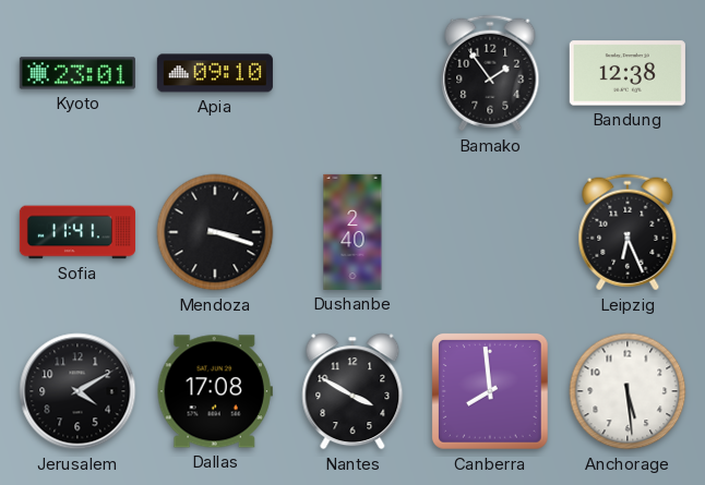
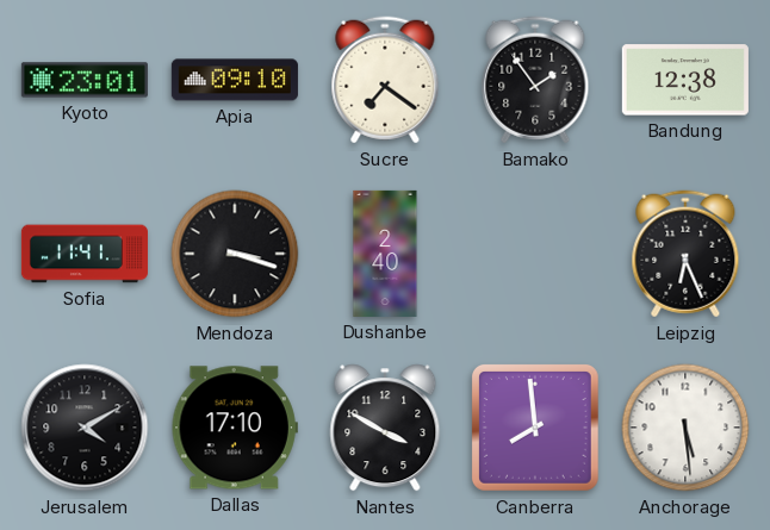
Sucre: none -> 7:21
Dallas: 17:08 -> 17:10
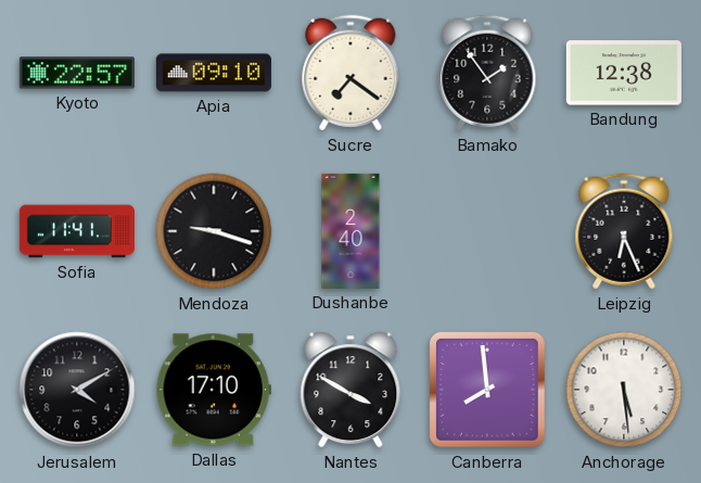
Kyoto: 23:01 -> 22:57
Mendoza: 3:18 -> 9:18
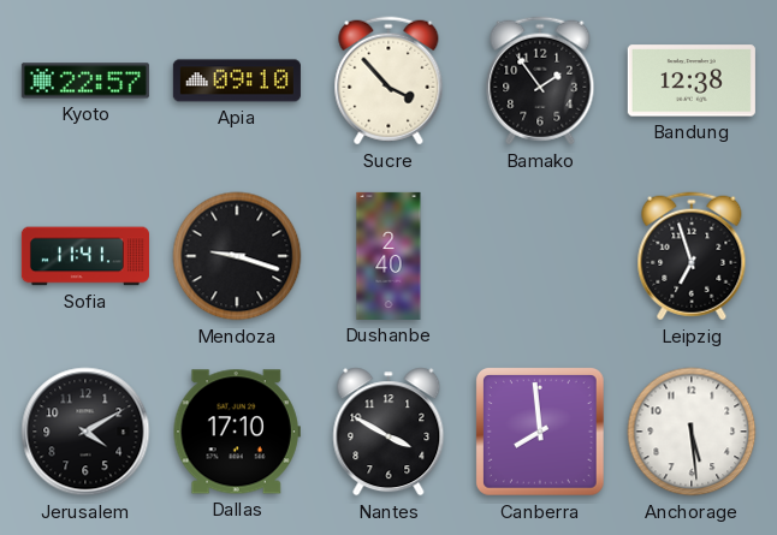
Sucre: 7:21 -> 3:53
Leipzig: 6:26 -> 6:57
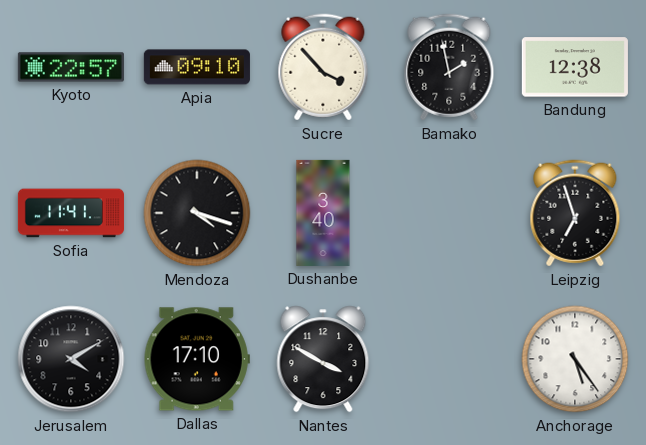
Bamako: 1:54 -> 1:58
Mendoza: 9:18 -> 4:18
Dushanbe: 2:40 -> 3:40
Canberra: 7:59 -> none
Anchorage: 5:29 -> 5:24
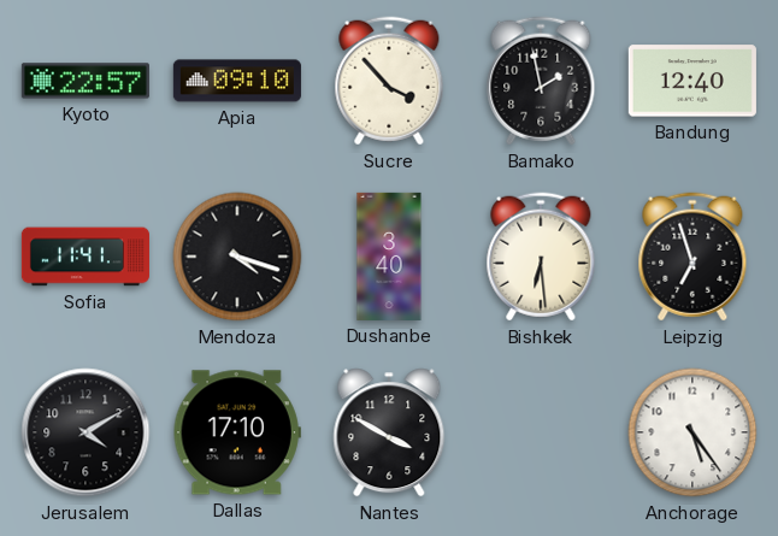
Bandung: 12:38 -> 12:40
Bishkek: none -> 6:29
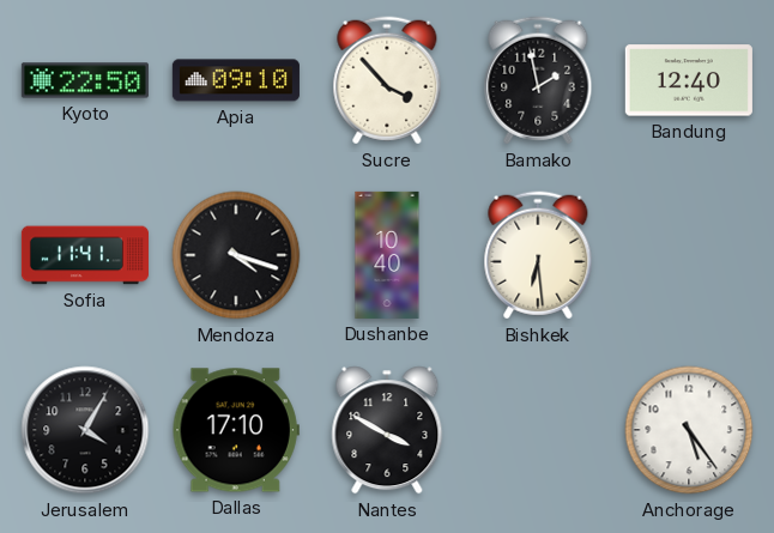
Kyoto: 22:57 -> 22:50
Dushanbe: 3:40 -> 10:40
Leipzig: 6:57 -> none
Jerusalem: 4:10 -> 4:05
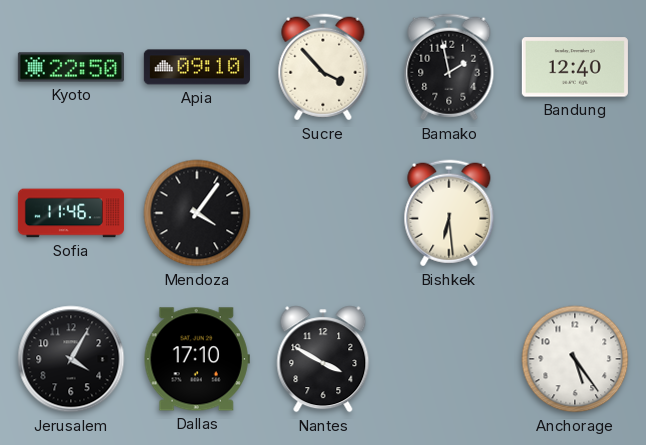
Sofia: 11:41 -> 11:46
Mendoza: 4:18 -> 4:06
Dushanbe: 10:40 -> none
